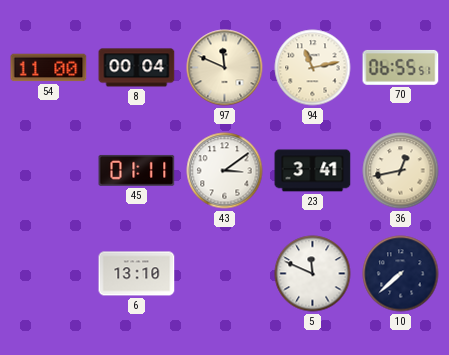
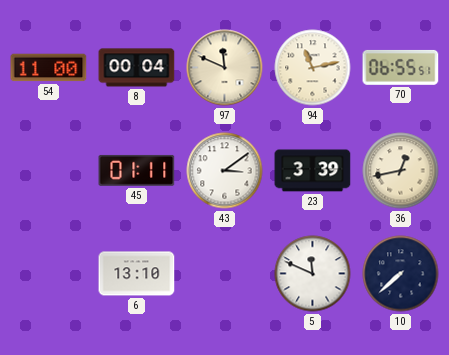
23: 3:41 -> 3:39
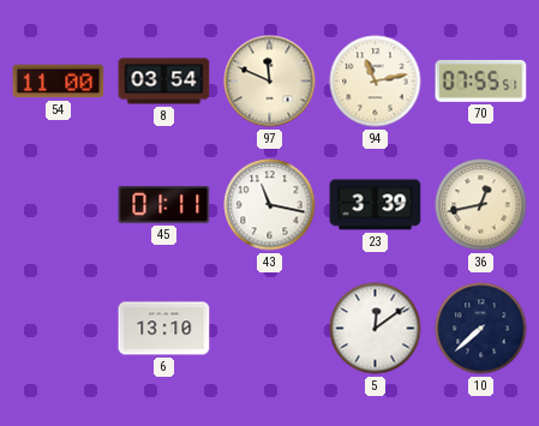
8: 00:04 -> 03:54
70: 06:55 -> 07:55
43: 3:09 -> 11:17
5: 11:49 -> 12:09
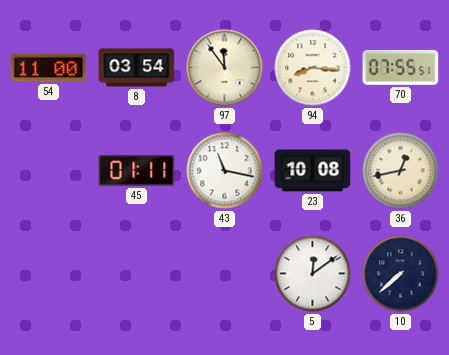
97: 11:49 -> 11:54
94: 11:13 -> 8:16
23: 3:39 -> 10:08
6: 13:10 -> none
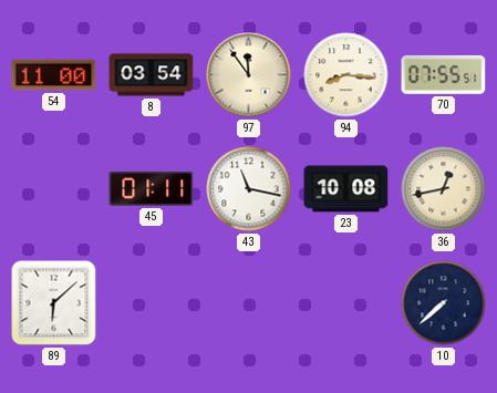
89: none -> 6:08
5: 12:09 -> none
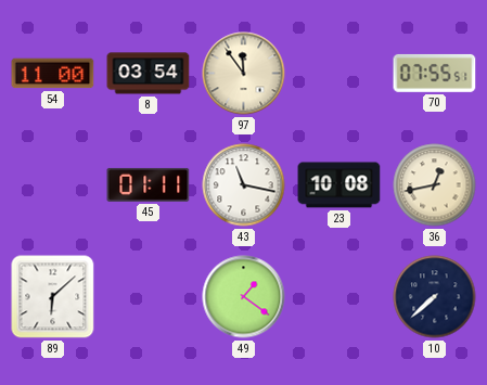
94: 8:16 -> none
49: none -> 1:21
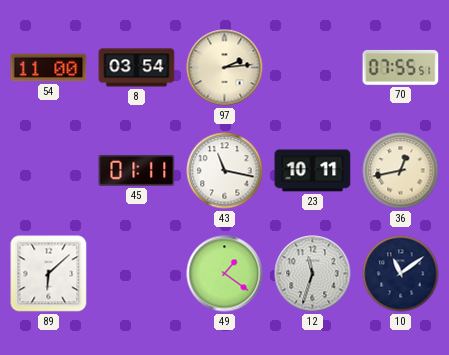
97: 11:54 -> 2:14
23: 10:08 -> 10:11
12: none -> 11:33
10: 7:38 -> 11:09
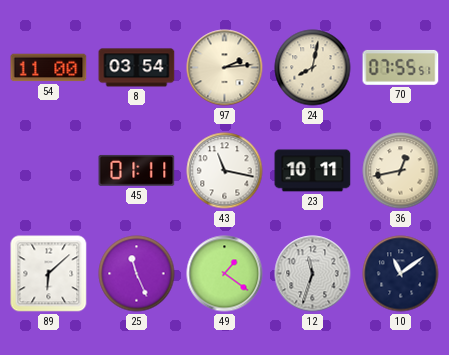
24: none -> 8:02
25: none -> 11:26
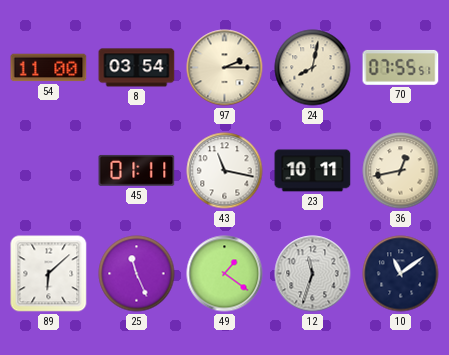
97: 2:14 -> 2:15
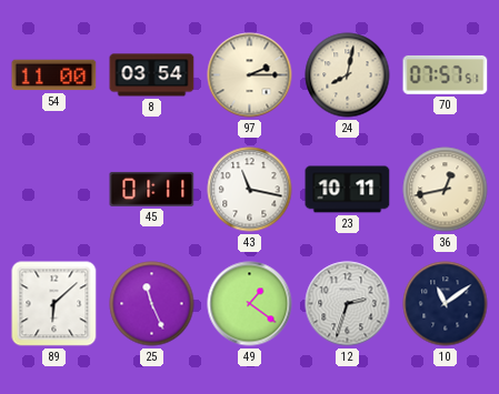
70: 07:55 -> 07:57
12: 11:33 -> 2:33
